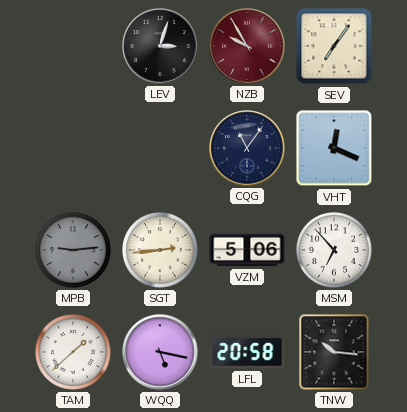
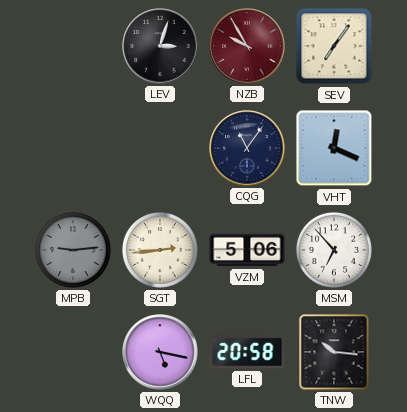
TAM: 1:38 -> none
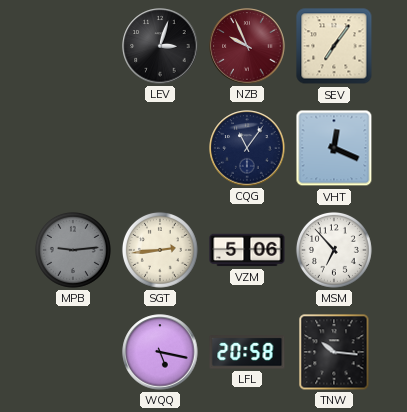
NZB: 9:55 -> 9:56
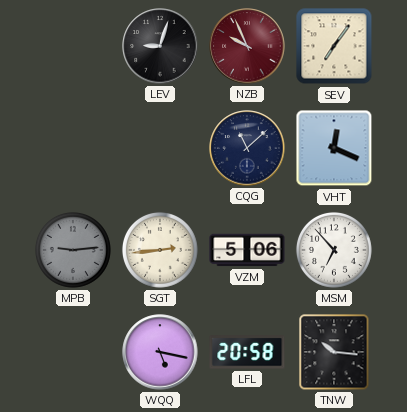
LEV: 3:03 -> 9:03
CQG: 11:06 -> 11:08
